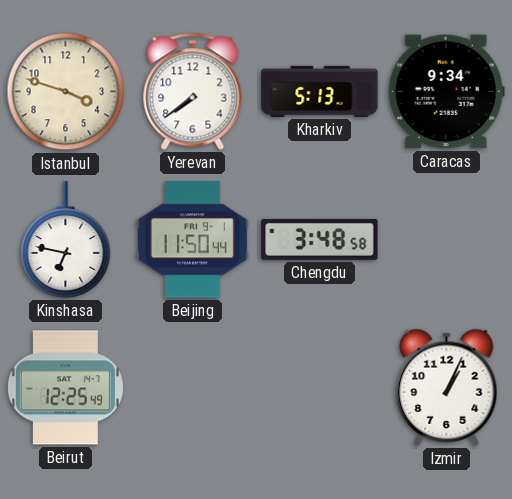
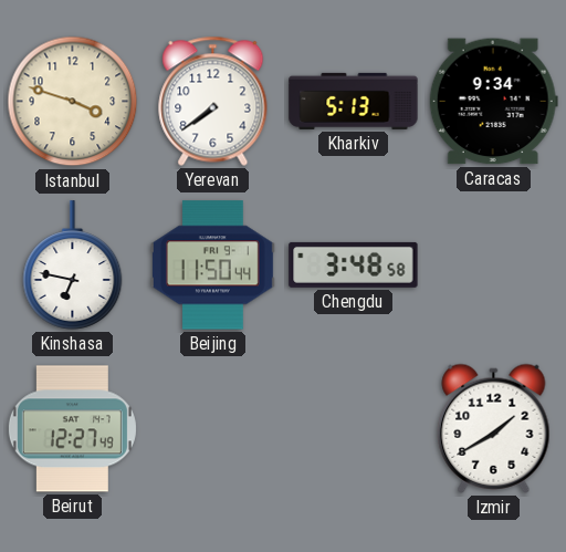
Beirut: 12:25 -> 12:27
Izmir: 1:04 -> 1:40
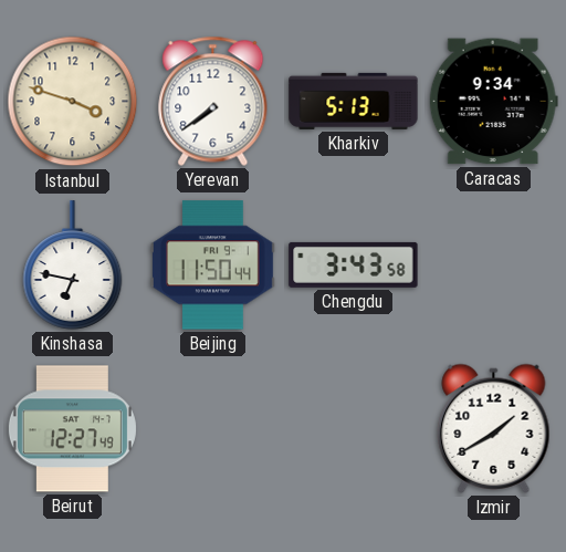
Chengdu: 3:48 -> 3:43
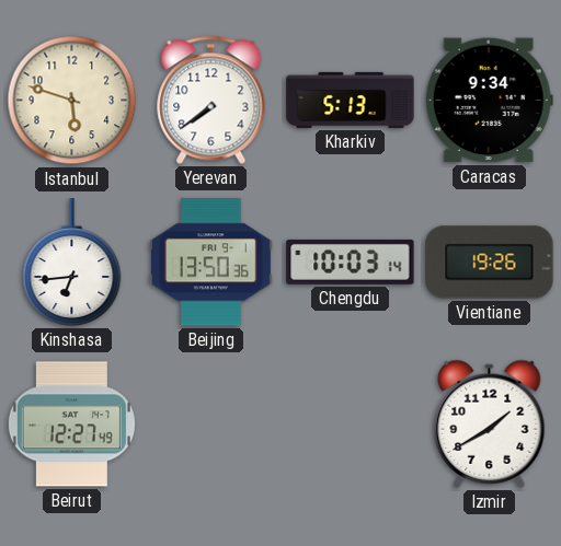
Istanbul: 3:48 -> 5:48
Kinshasa: 6:47 -> 6:44
Beijing: 11:50 -> 13:50
Chengdu: 3:43 -> 10:03
Vientiane: none -> 19:26
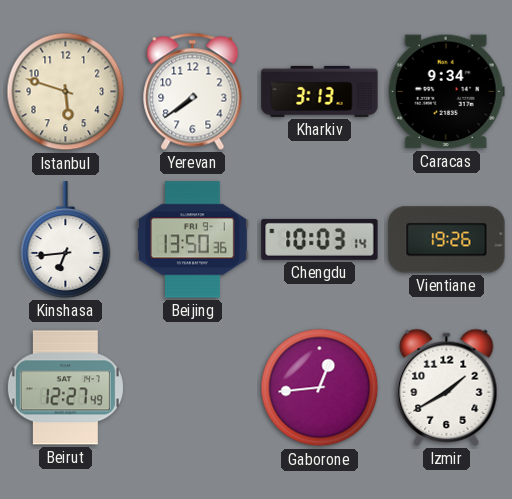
Kharkiv: 5:13 -> 3:13
Gaborone: none -> 12:44
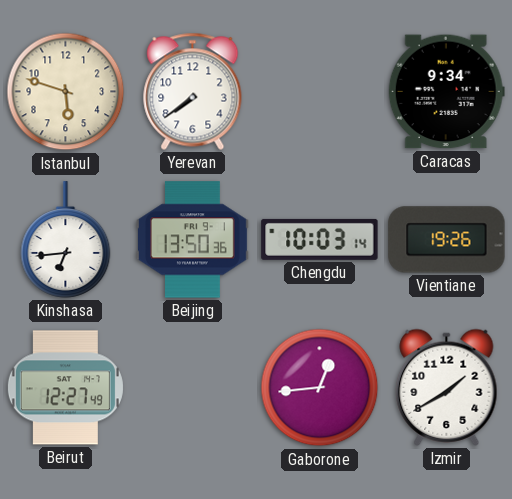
Kharkiv: 3:13 -> none
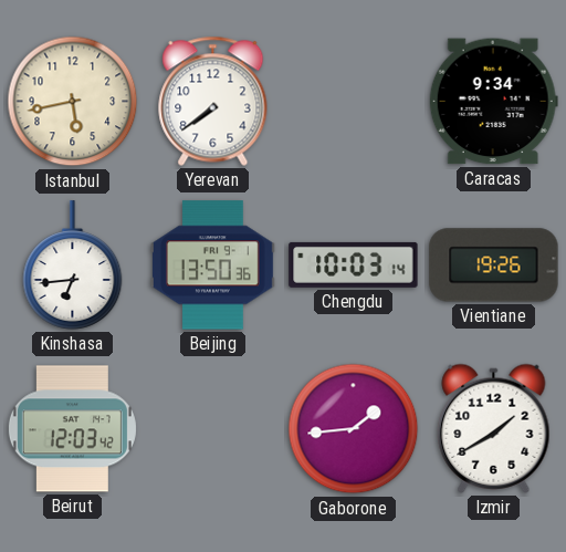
Istanbul: 5:48 -> 5:43
Beirut: 12:27 -> 12:03
Gaborone: 12:44 -> 1:44
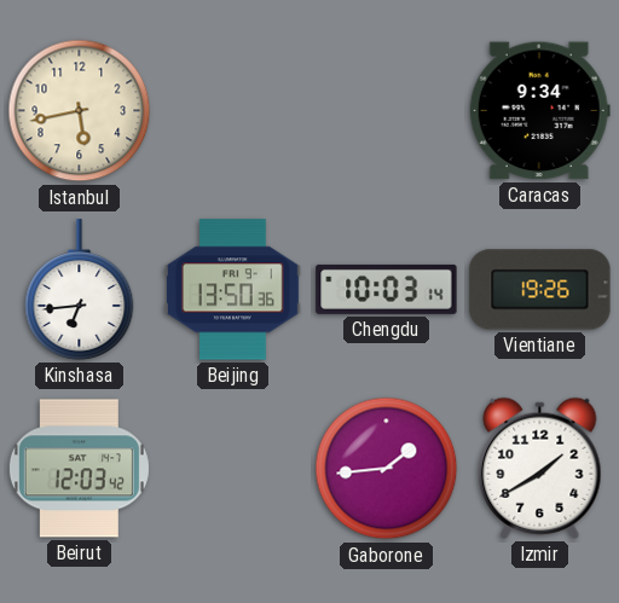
Yerevan: 7:39 -> none
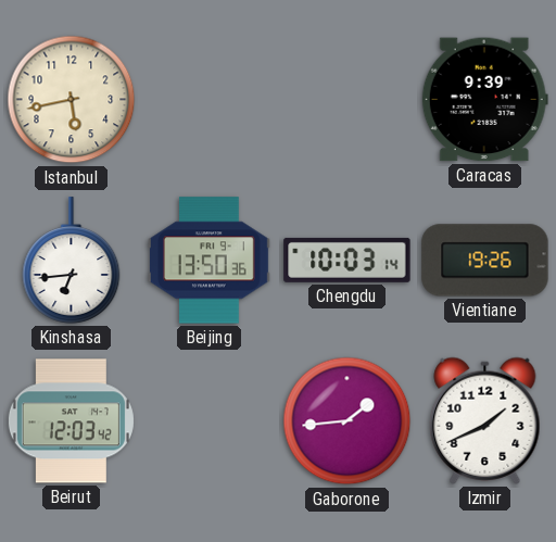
Caracas: 9:34 -> 9:39
Izmir: 1:40 -> 1:41
